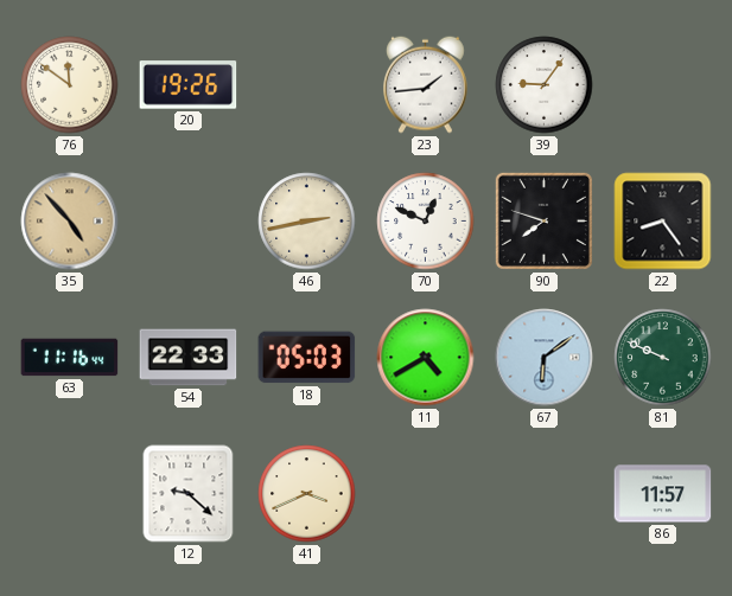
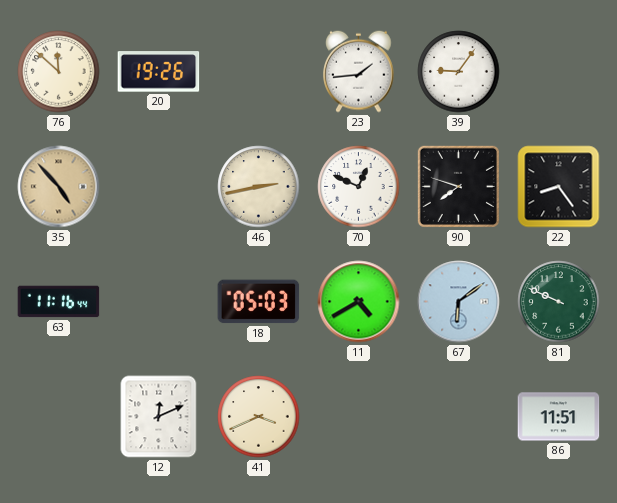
76: 11:51 -> 11:52
54: 22:33 -> none
12: 9:22 -> 12:11
86: 11:57 -> 11:51
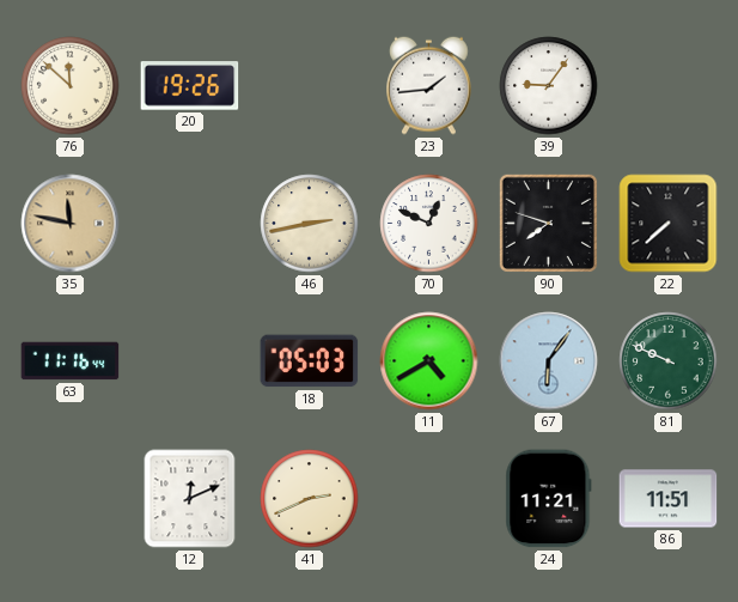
35: 4:53 -> 11:47
22: 8:24 -> 7:38
67: 6:09 -> 6:06
41: 3:41 -> 2:41
24: none -> 11:21
